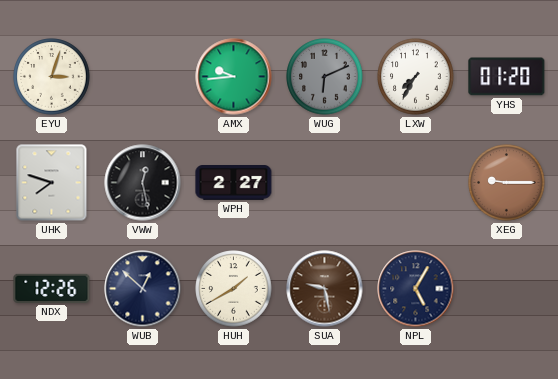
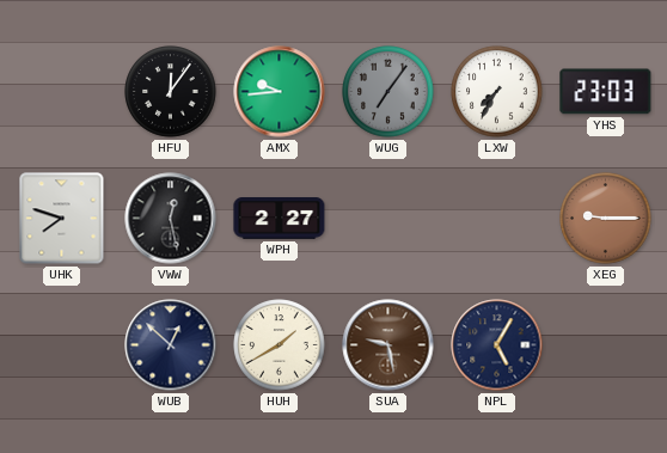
EYU: 3:03 -> none
HFU: none -> 12:06
WUG: 6:11 -> 7:06
YHS: 01:20 -> 23:03
NDX: 12:26 -> none
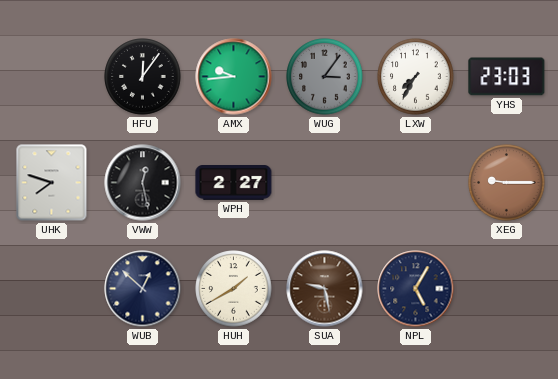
WUG: 7:06 -> 3:06
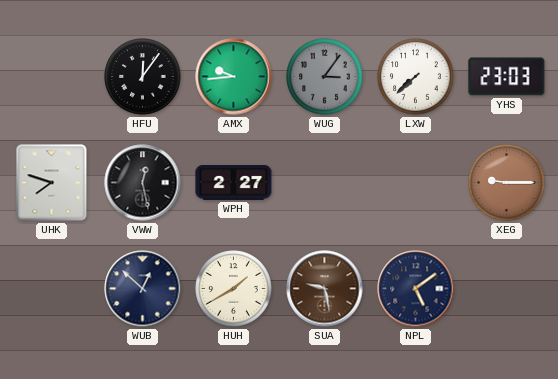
LXW: 7:35 -> 7:38
NPL: 5:05 -> 5:09
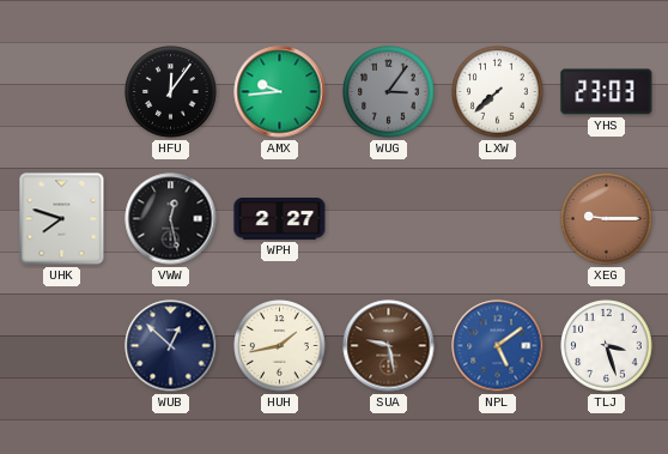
HUH: 1:40 -> 1:43
NPL dial: navy -> blue
TLJ: none -> 3:27
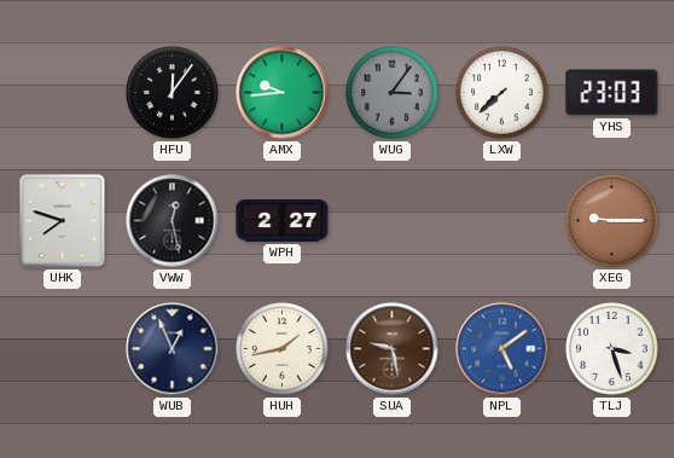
WUB: 12:52 -> 12:56
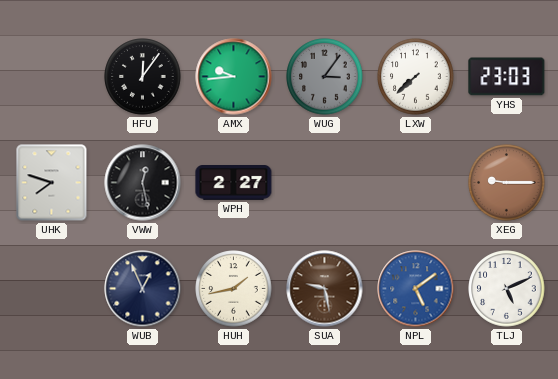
TLJ: 3:27 -> 5:11
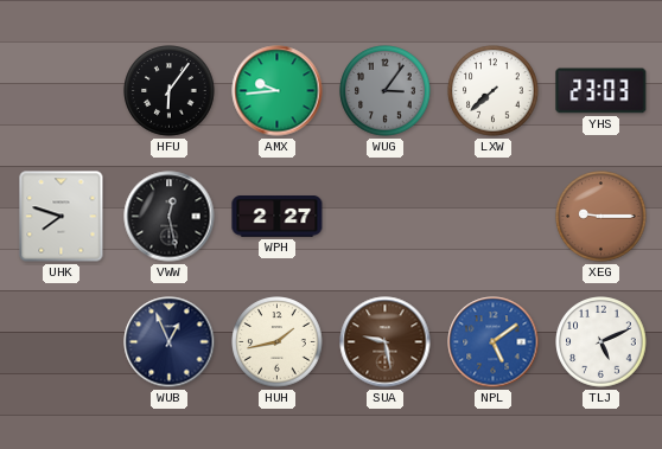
HFU: 12:06 -> 6:06
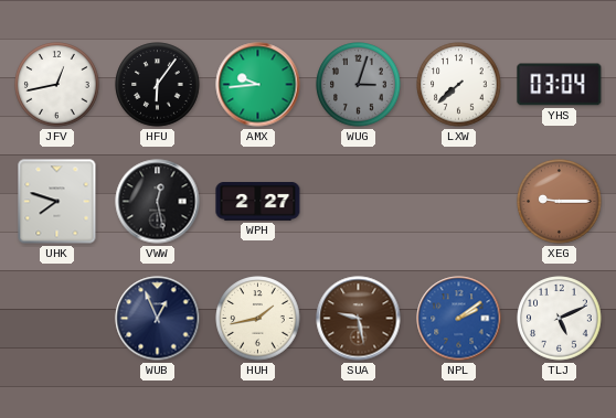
JFV: none -> 12:43
WUG: 3:06 -> 3:03
YHS: 23:03 -> 03:04
NPL: 5:09 -> 2:09
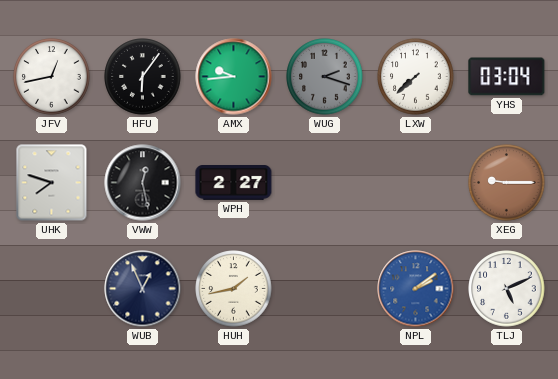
WUG: 3:03 -> 2:18
SUA: 9:28 -> none
